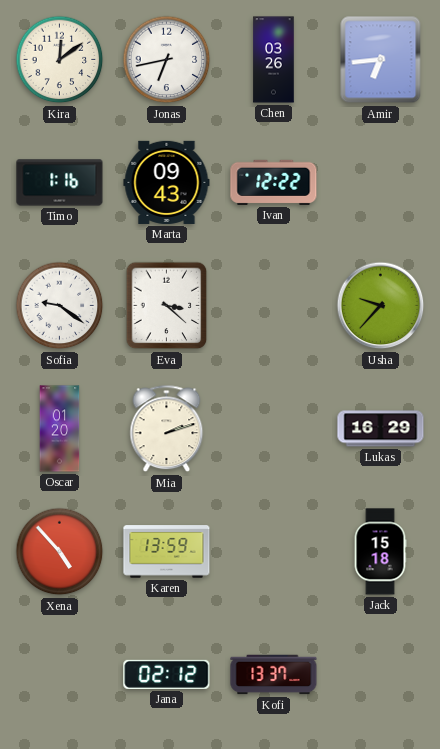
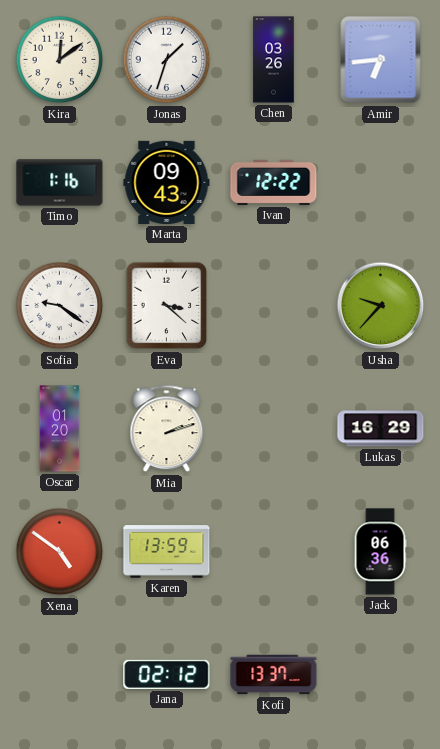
Jonas: 6:43 -> 1:33
Xena: 4:53 -> 4:51
Jack: 15:18 -> 06:36
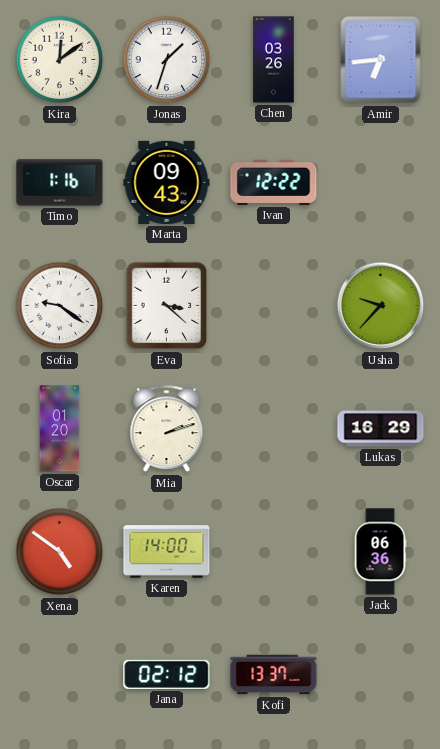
Karen: 13:59 -> 14:00
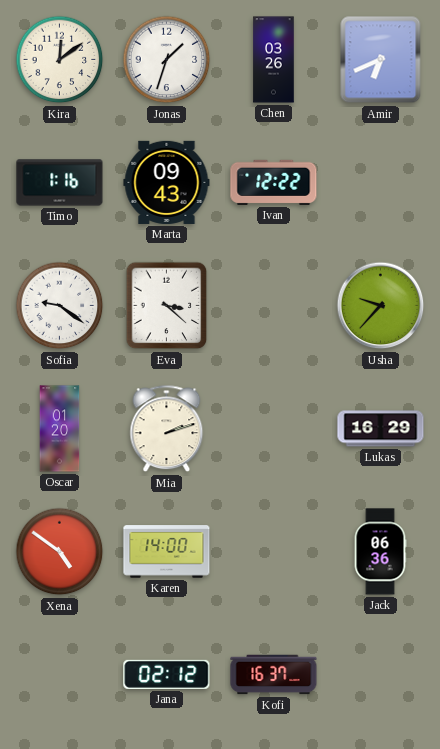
Amir: 6:44 -> 6:41
Kofi: 13:37 -> 16:37
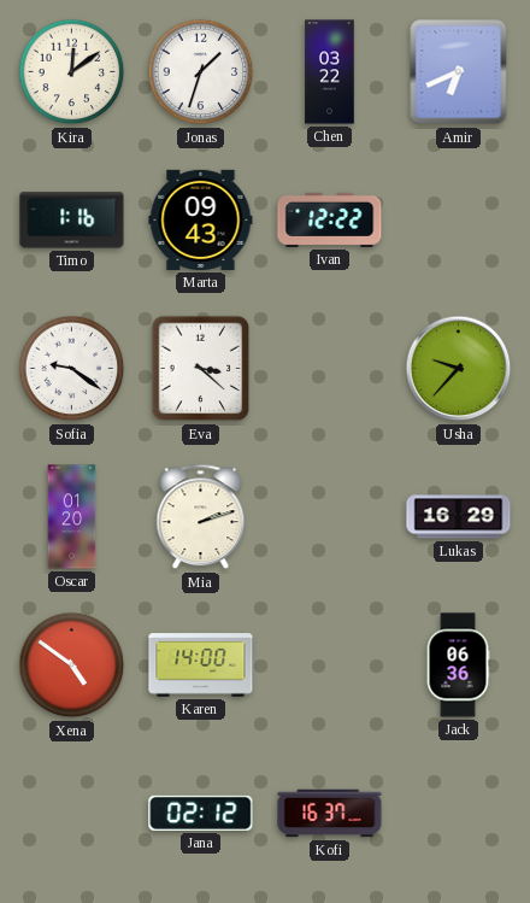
Chen: 03:26 -> 03:22
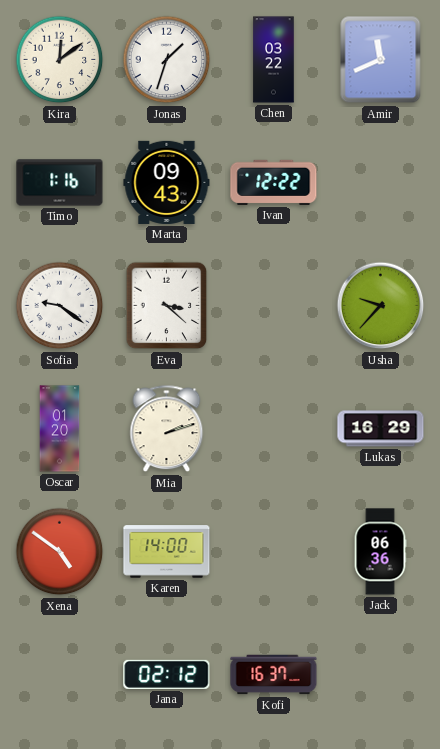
Amir: 6:41 -> 11:41
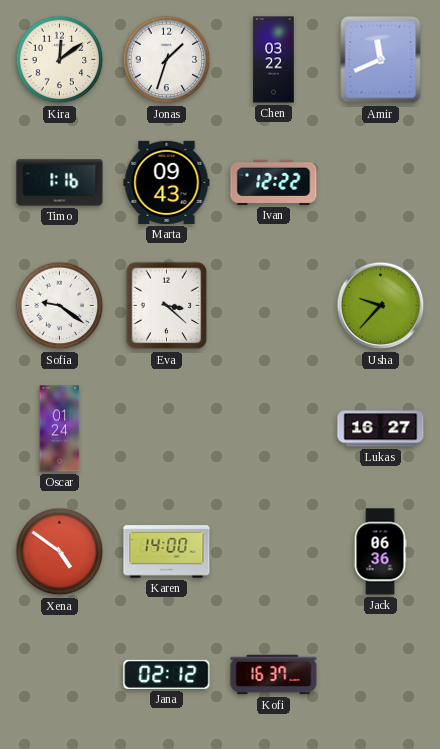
Oscar: 01:20 -> 01:24
Mia: 2:12 -> none
Lukas: 16:29 -> 16:27
